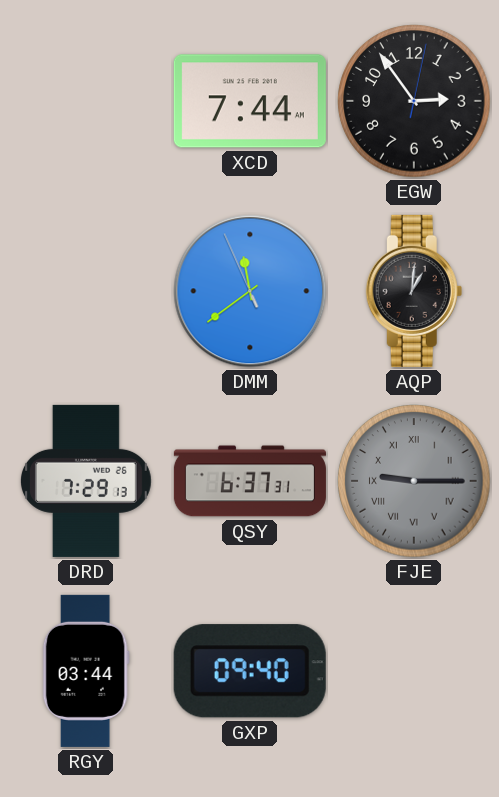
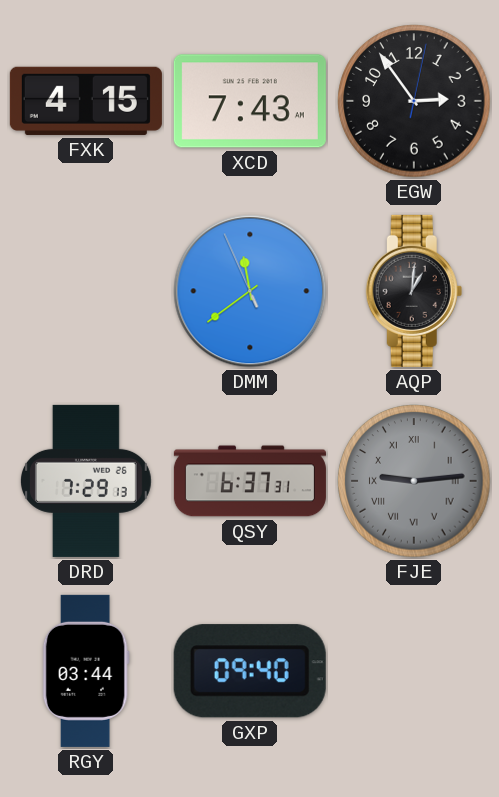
FXK: none -> 4:15
XCD: 7:44 -> 7:43
FJE: 9:15 -> 9:14
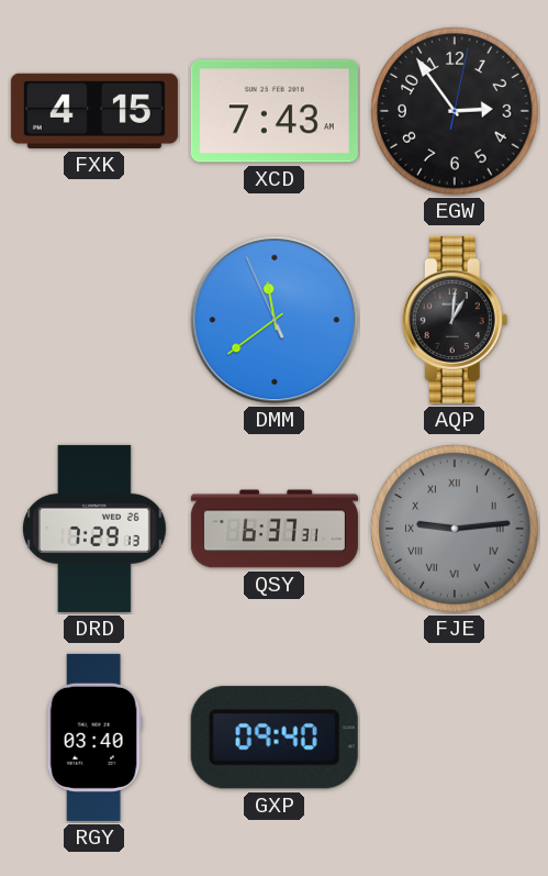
RGY: 03:44 -> 03:40
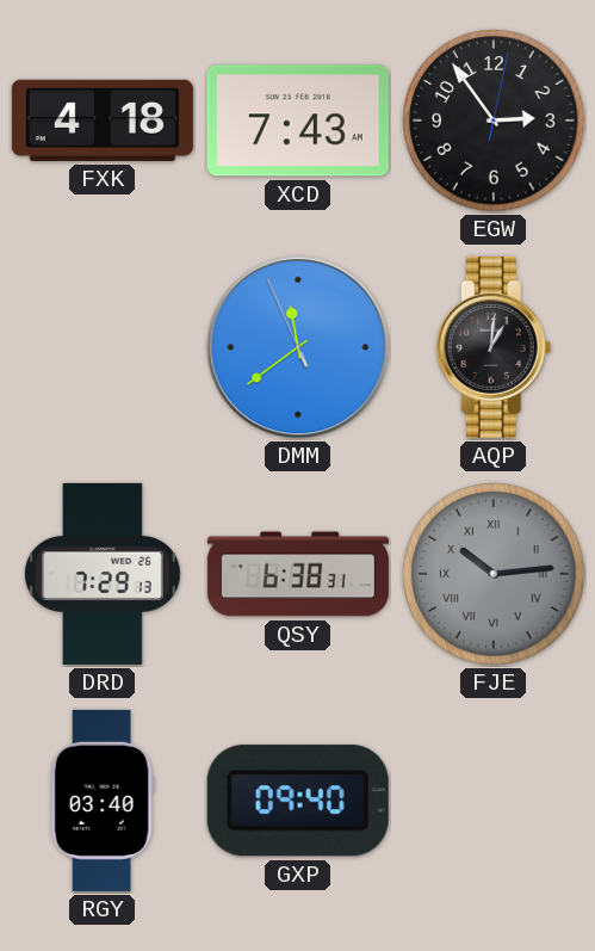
FXK: 4:15 -> 4:18
QSY: 6:37 -> 6:38
FJE: 9:14 -> 10:14
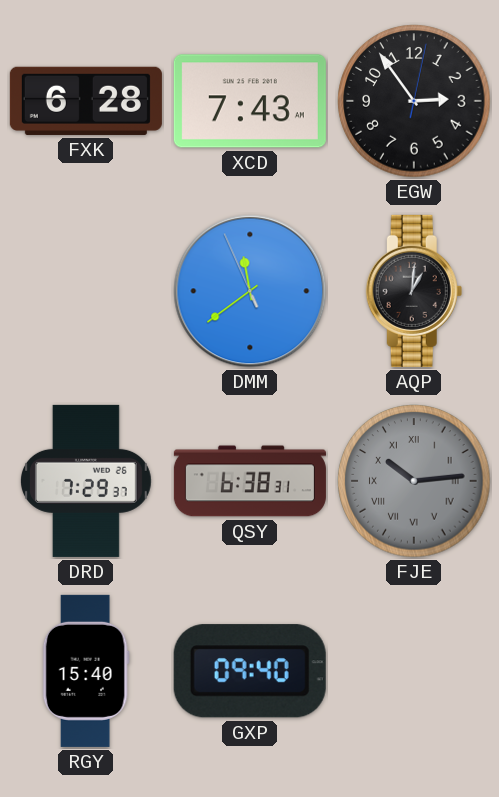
FXK: 4:18 -> 6:28
DRD: 7:29:13 -> 7:29:37
RGY: 03:40 -> 15:40
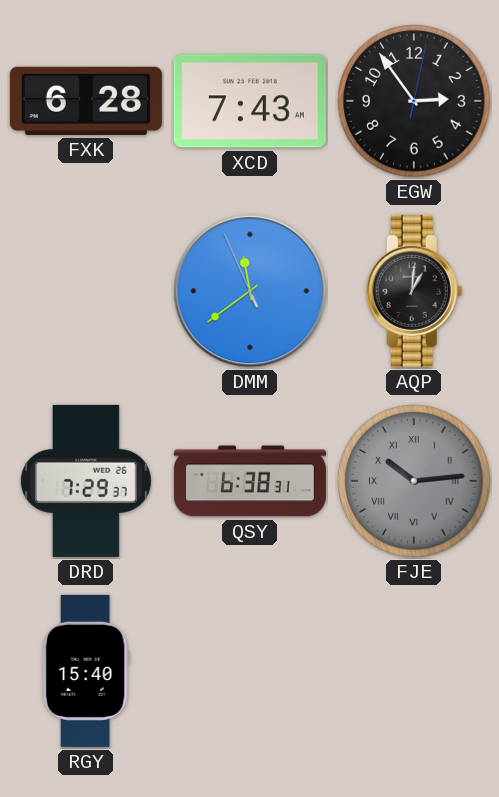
GXP: 09:40 -> none
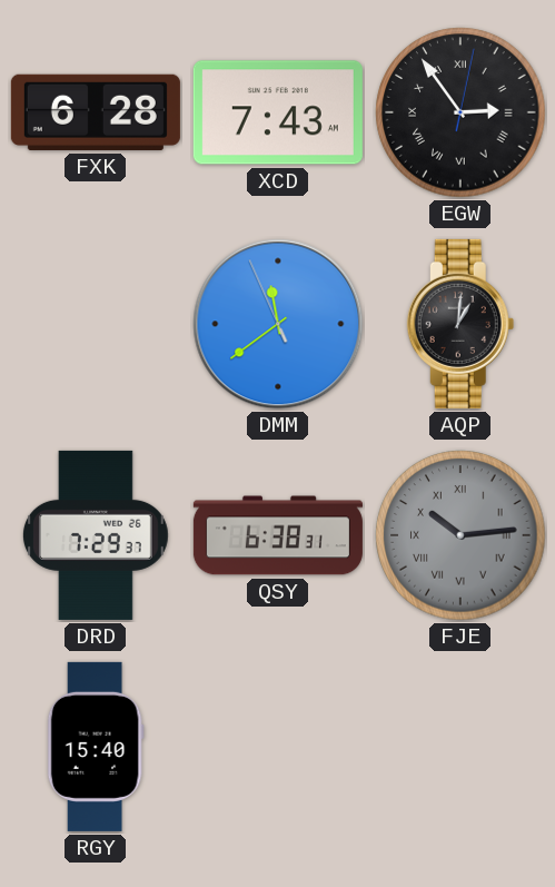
EGW numerals: Arabic -> Roman
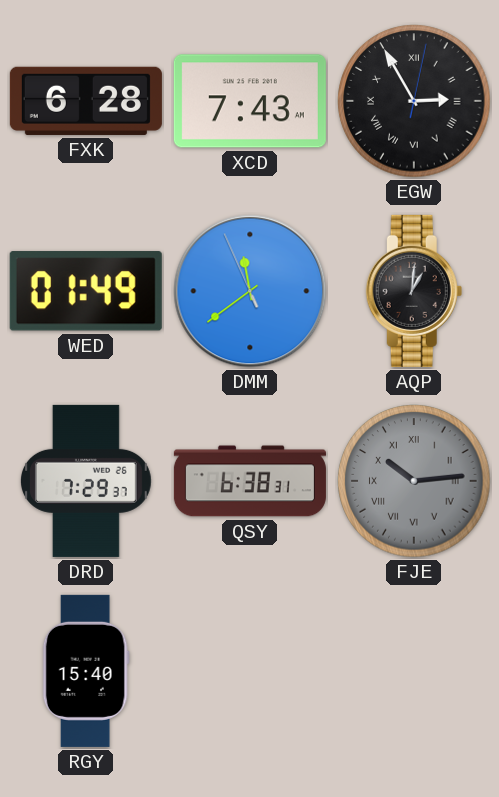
EGW: 2:54 -> 2:55
WED: none -> 01:49
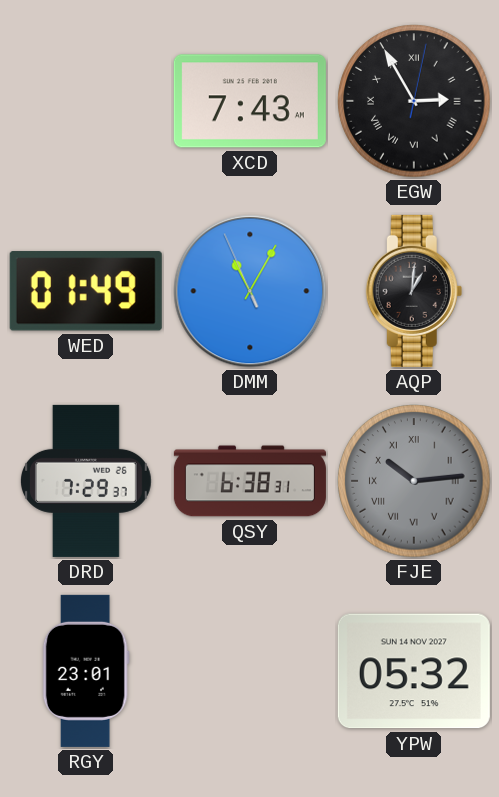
FXK: 6:28 -> none
DMM: 11:38 -> 11:04
RGY: 15:40 -> 23:01
YPW: none -> 05:32
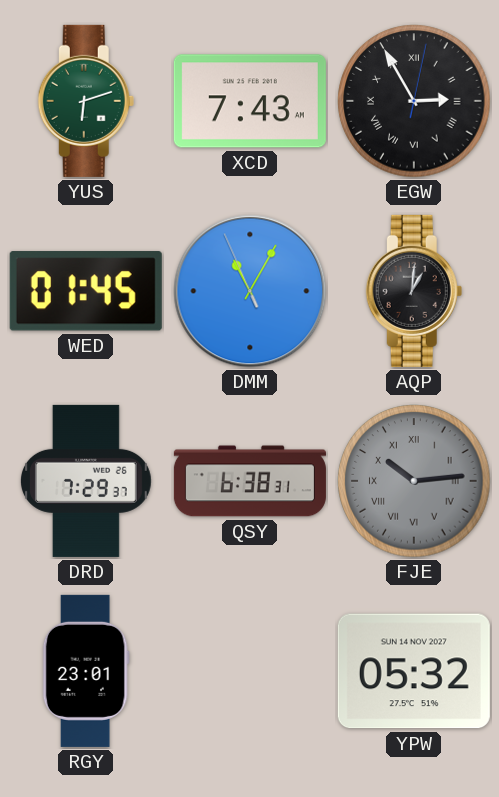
YUS: none -> 6:12
WED: 01:49 -> 01:45
